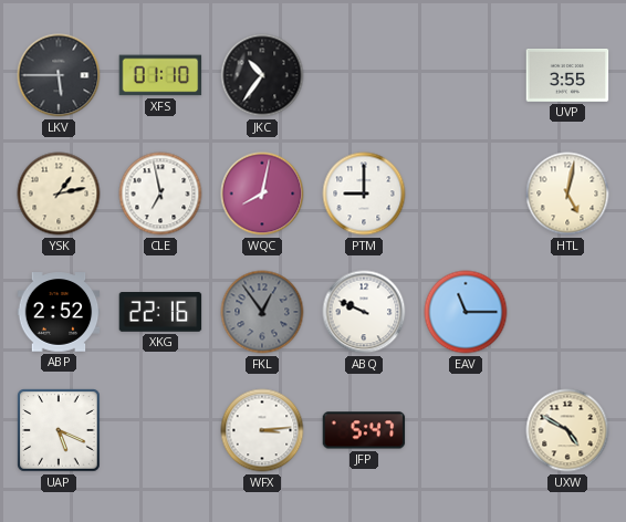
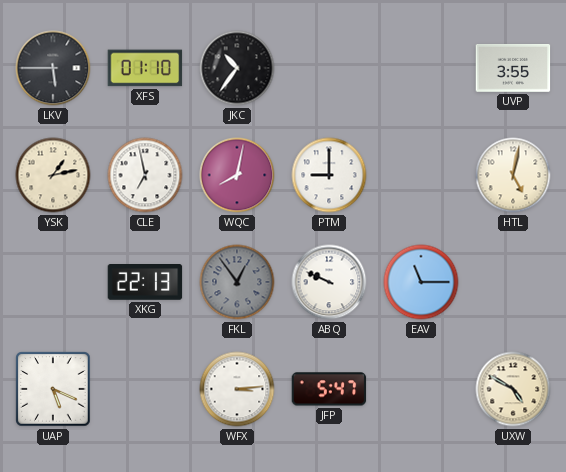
ABP: 2:52 -> none
XKG: 22:16 -> 22:13
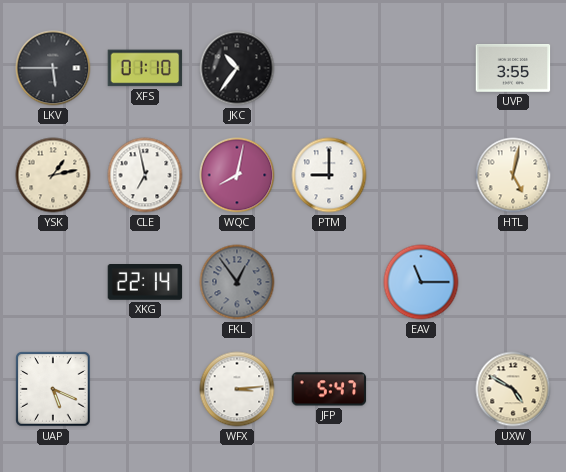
XKG: 22:13 -> 22:14
ABQ: 9:49 -> none
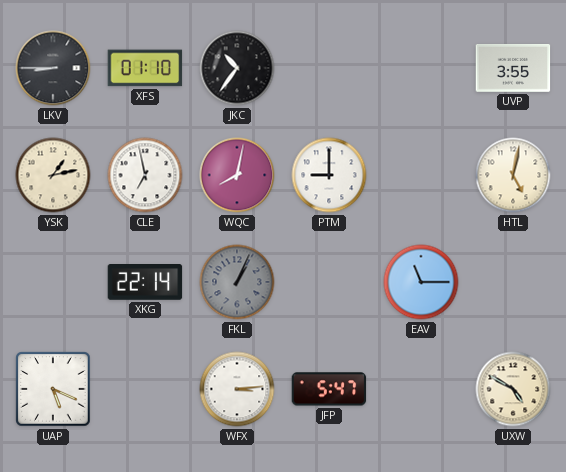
LKV: 5:45 -> 8:45
FKL: 12:54 -> 1:04
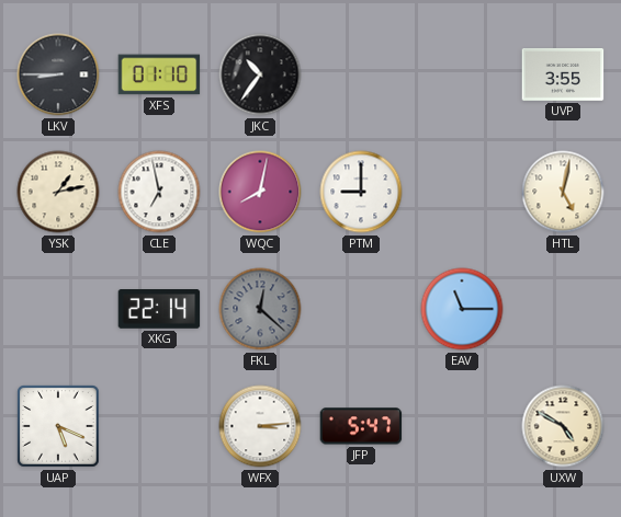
FKL: 1:04 -> 12:22
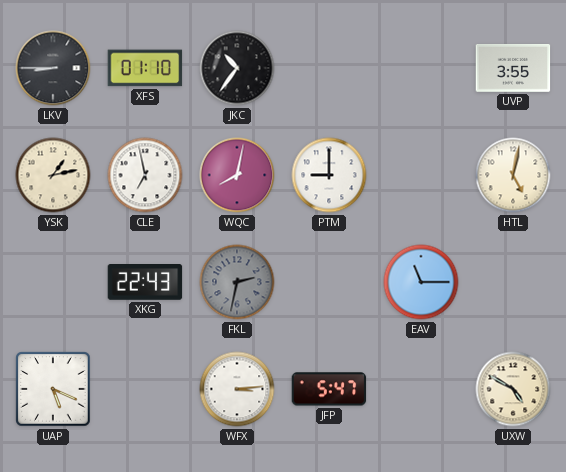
XKG: 22:14 -> 22:43
FKL: 12:22 -> 2:32
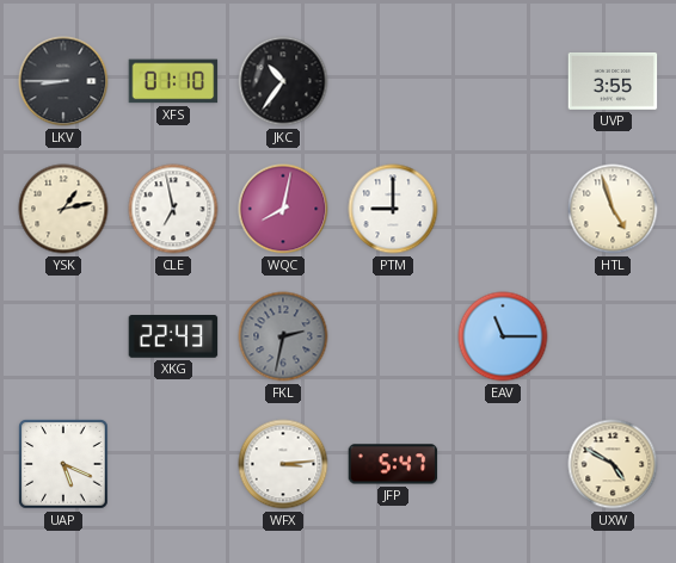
HTL: 5:02 -> 4:57
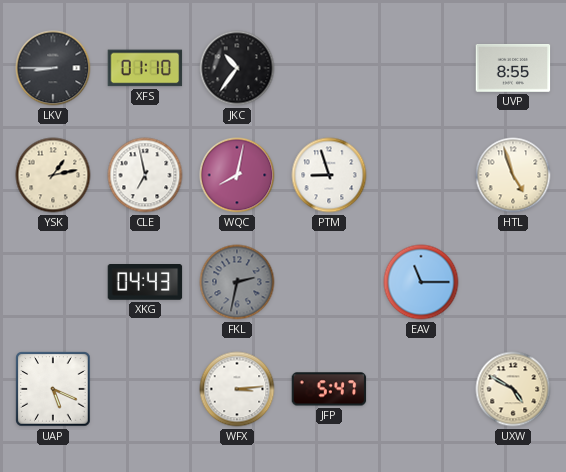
UVP: 3:55 -> 8:55
PTM: 9:00 -> 8:57
XKG: 22:43 -> 04:43
